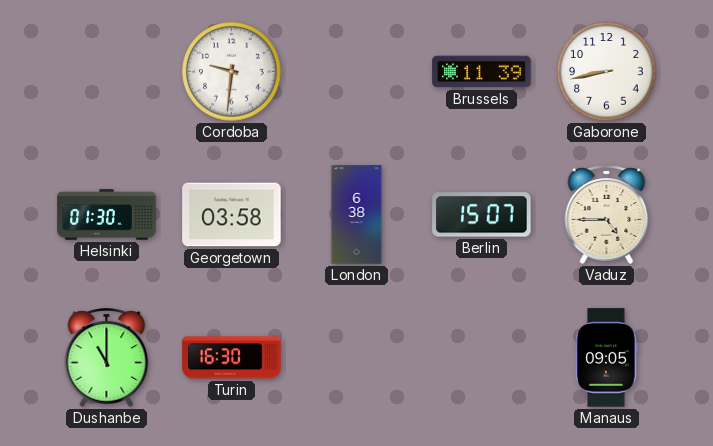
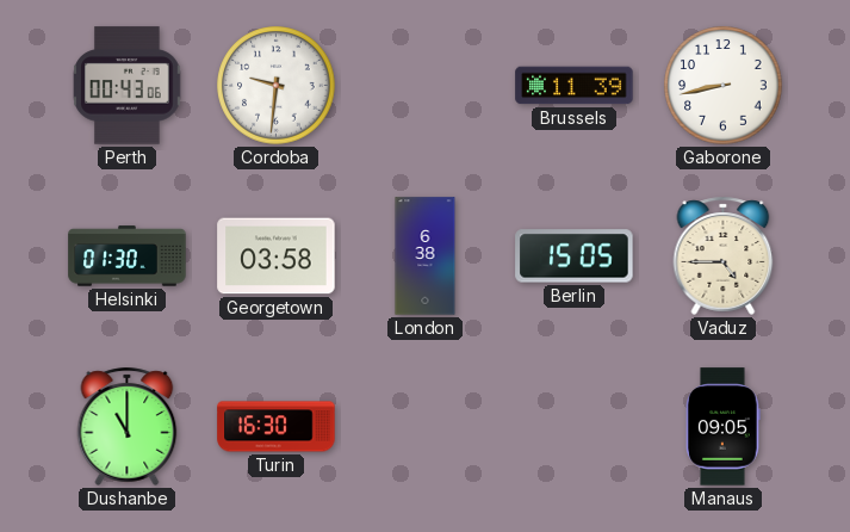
Perth: none -> 00:43
Berlin: 15:07 -> 15:05
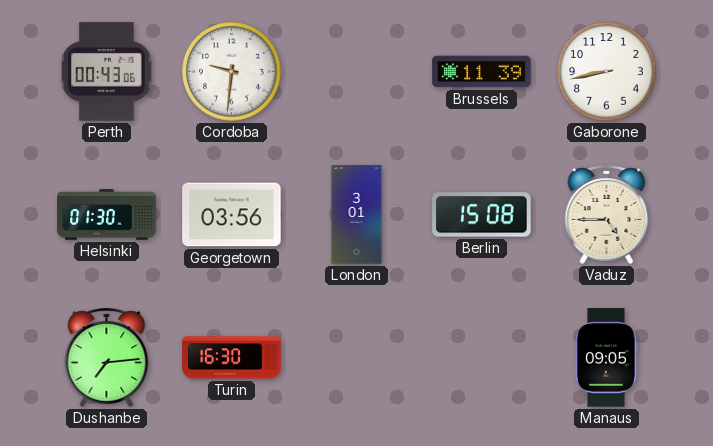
Georgetown: 03:58 -> 03:56
London: 6:38 -> 3:01
Berlin: 15:05 -> 15:08
Dushanbe: 11:00 -> 7:14
